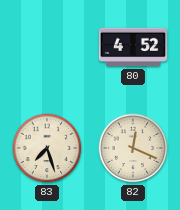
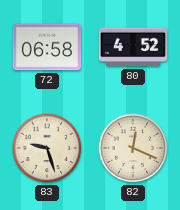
72: none -> 06:58
83: 7:27 -> 9:27
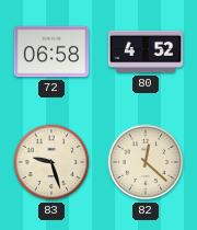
82: 12:19 -> 12:22
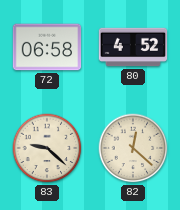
83: 9:27 -> 9:22
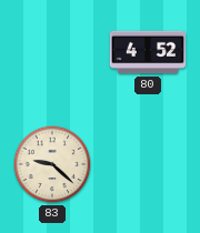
72: 06:58 -> none
82: 12:22 -> none
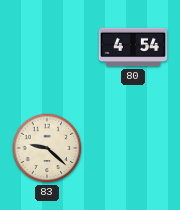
80: 4:52 -> 4:54
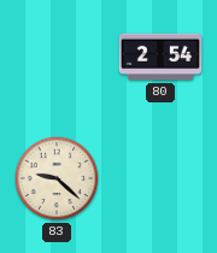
80: 4:54 -> 2:54
